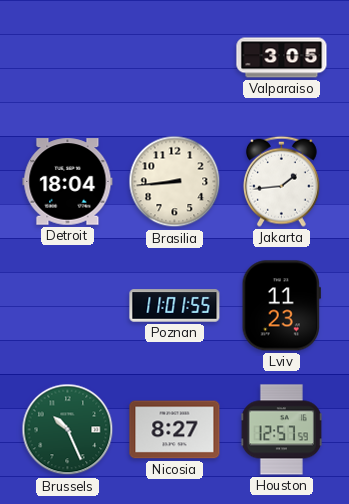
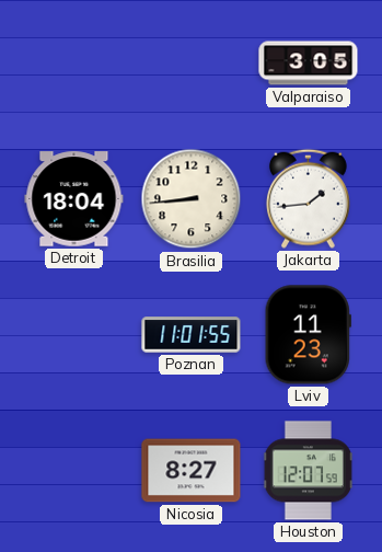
Brussels: 10:26 -> none
Houston: 12:57 -> 12:07
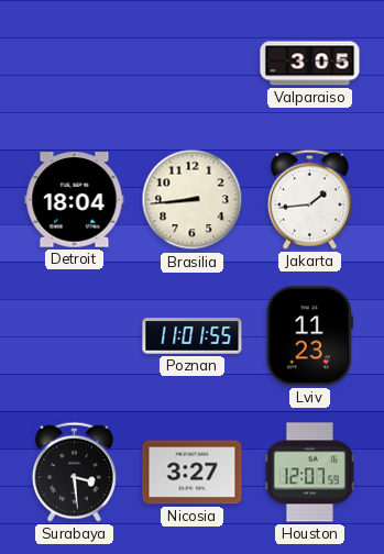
Surabaya: none -> 3:29
Nicosia: 8:27 -> 3:27
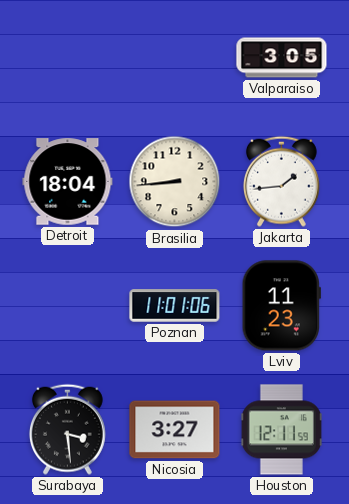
Poznan: 11:01:55 -> 11:01:06
Houston: 12:07 -> 12:11
